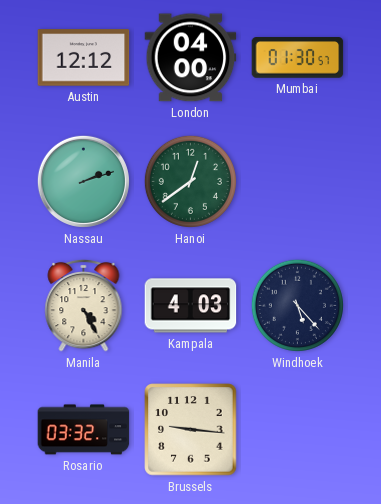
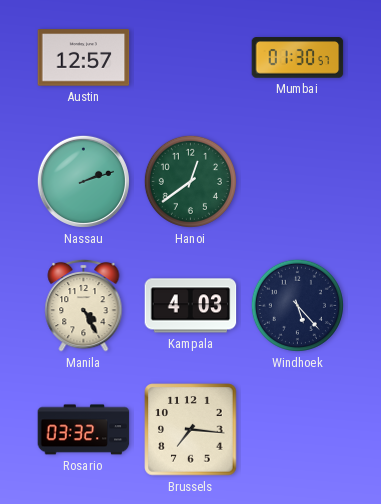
Austin: 12:12 -> 12:57
London: 04:00 -> none
Brussels: 9:16 -> 7:16
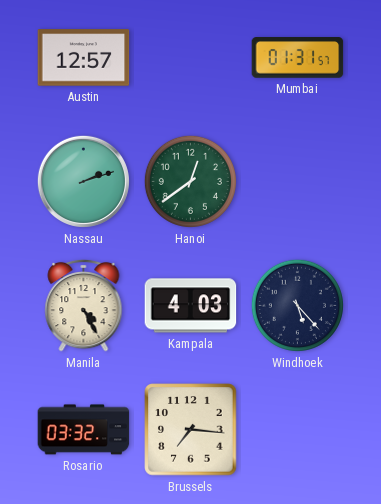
Mumbai: 01:30 -> 01:31
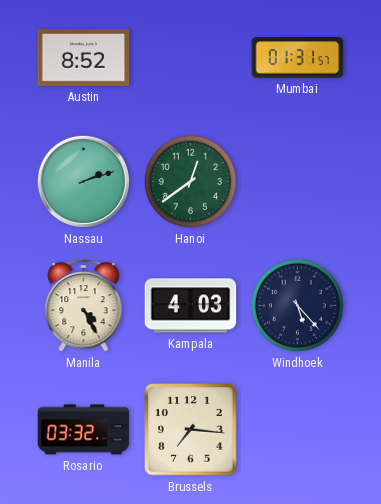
Austin: 12:57 -> 8:52
